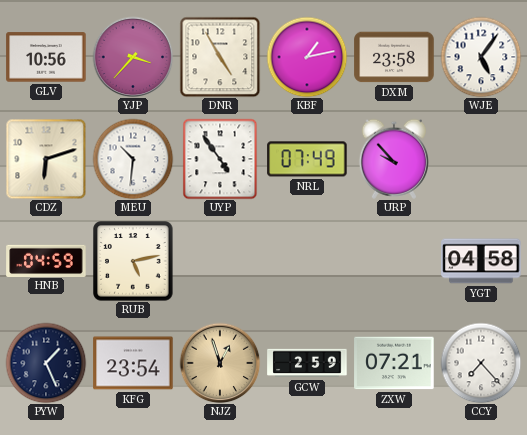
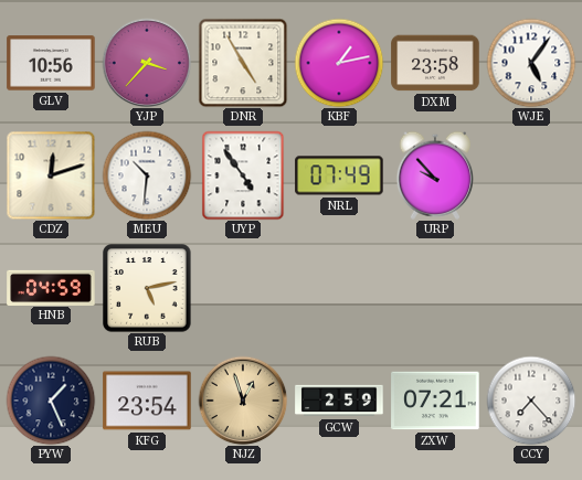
CDZ: 6:12 -> 12:12
YGT: 04:58 -> none
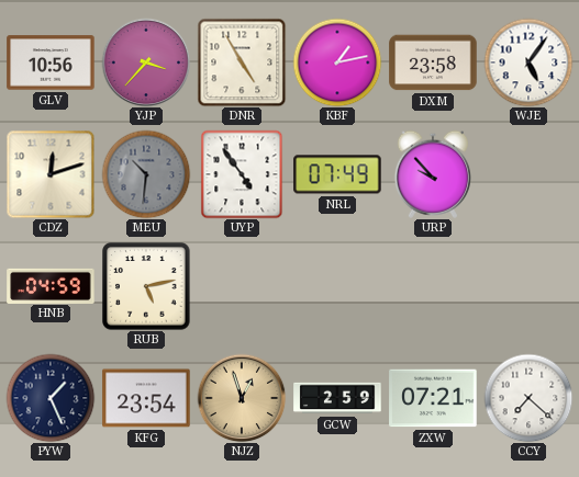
MEU dial: white -> grey
CCY: 7:23 -> 7:22
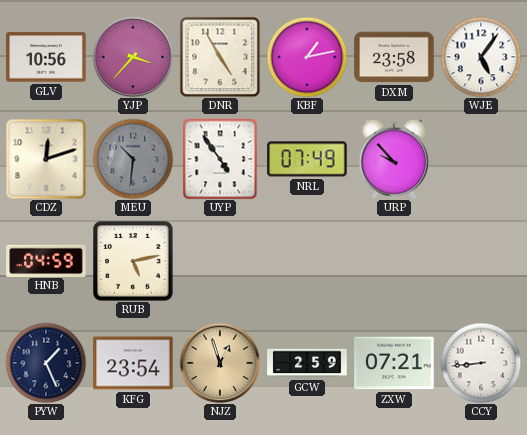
CCY: 7:22 -> 8:44
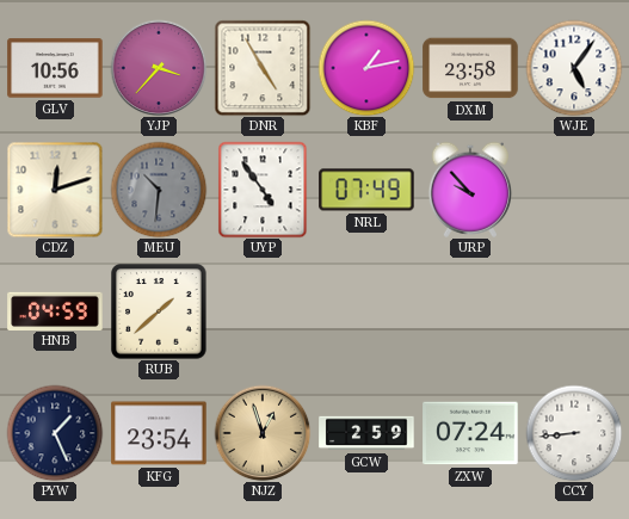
RUB: 5:13 -> 1:38
ZXW: 07:21 -> 07:24
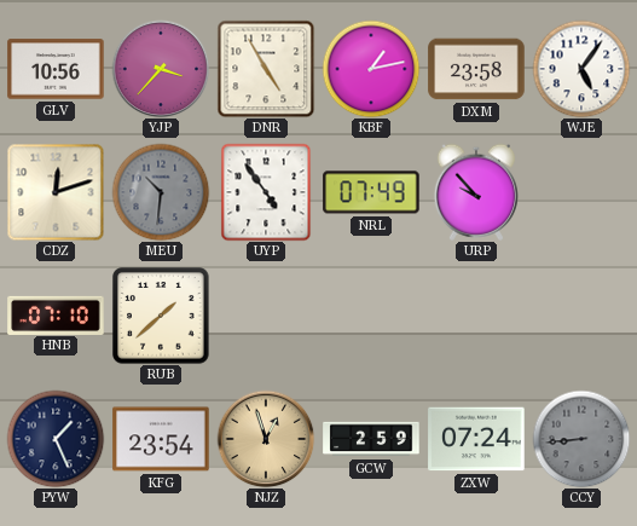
HNB: 04:59 -> 07:10
CCY dial: white -> grey
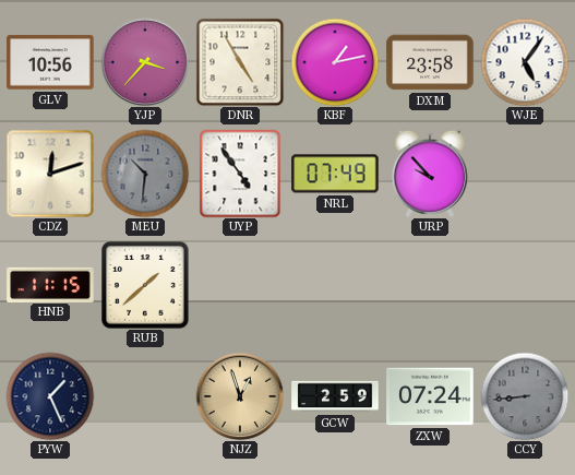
HNB: 07:10 -> 11:15
KFG: 23:54 -> none
